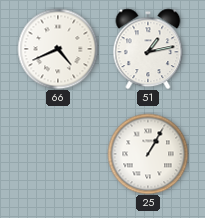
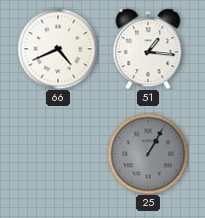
51: 1:13 -> 1:16
25 dial: white -> grey
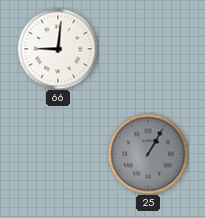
66: 4:41 -> 9:01
51: 1:16 -> none
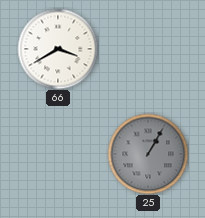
66: 9:01 -> 3:40
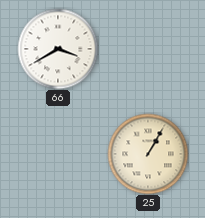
25 dial: grey -> cream
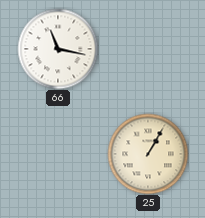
66: 3:40 -> 11:17
